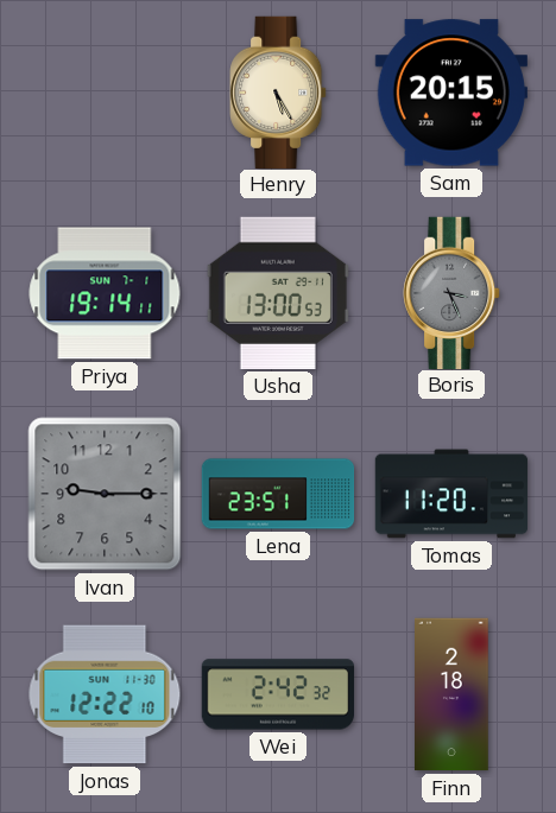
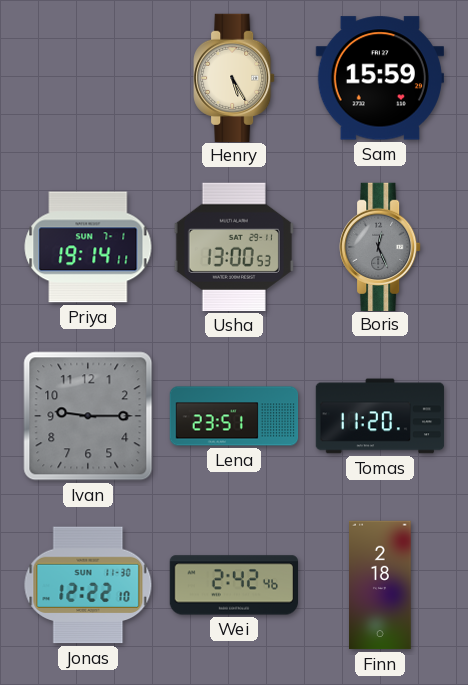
Sam: 20:15 -> 15:59
Boris: 3:26 -> 12:26
Wei: 2:42:32 -> 2:42:46
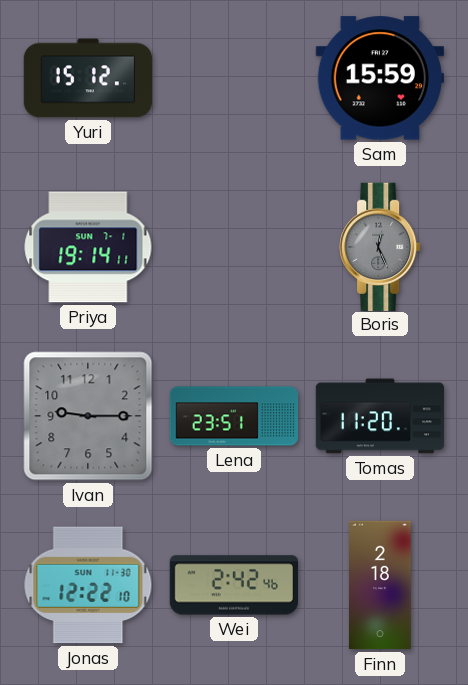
Yuri: none -> 15:12
Henry: 5:25 -> none
Usha: 13:00 -> none
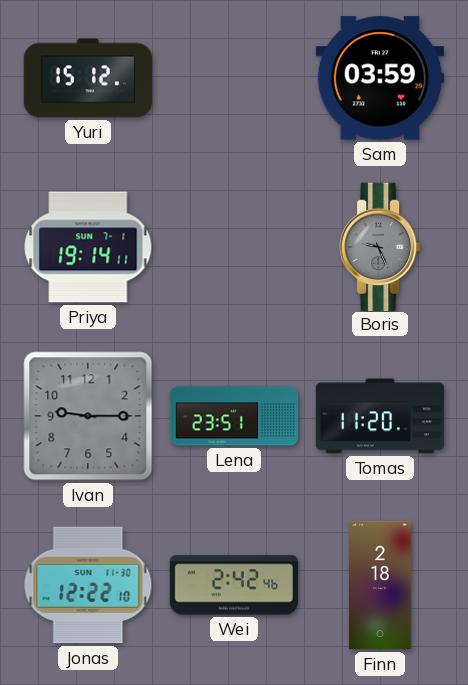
Sam: 15:59 -> 03:59
Boris: 12:26 -> 9:26
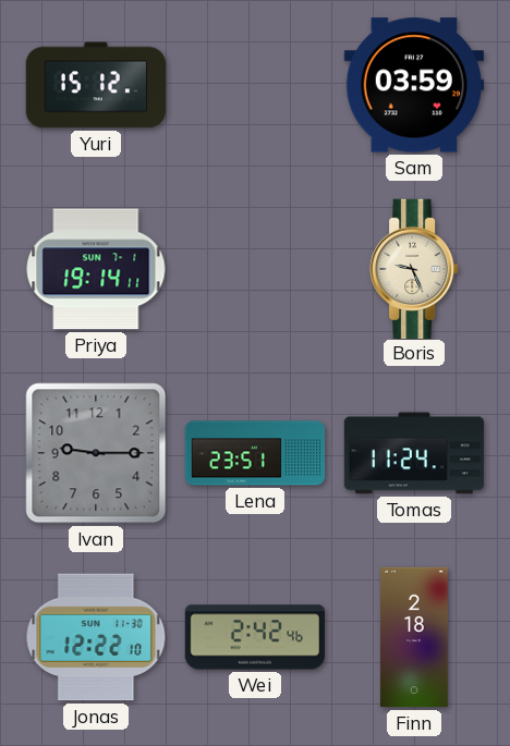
Boris dial: grey -> cream
Tomas: 11:20 -> 11:24
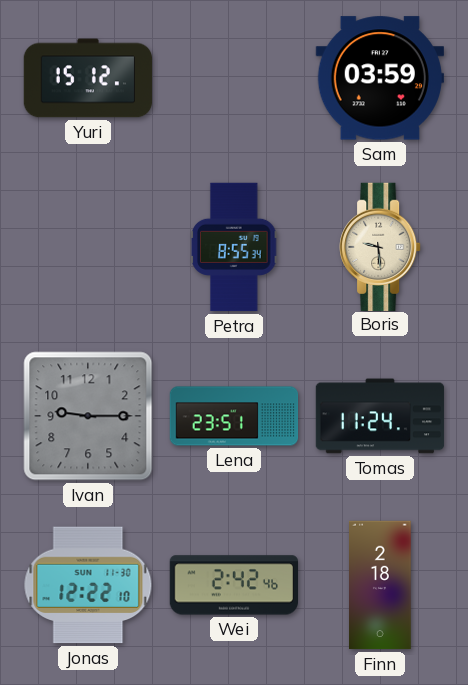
Priya: 19:14 -> none
Petra: none -> 8:55
Boris: 9:26 -> 9:29
